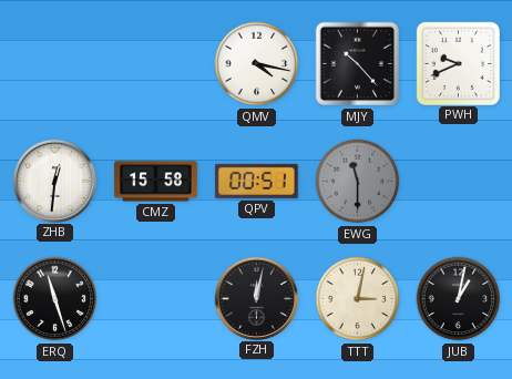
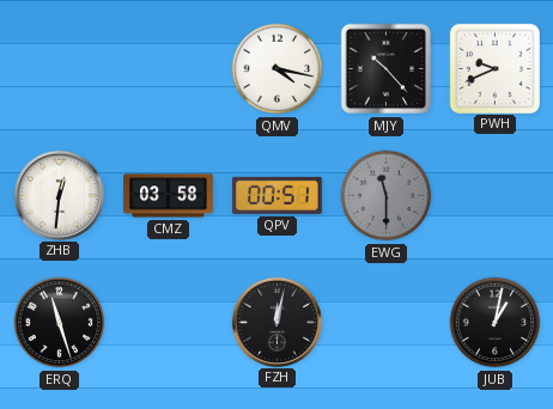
CMZ: 15:58 -> 03:58
TTT: 3:02 -> none
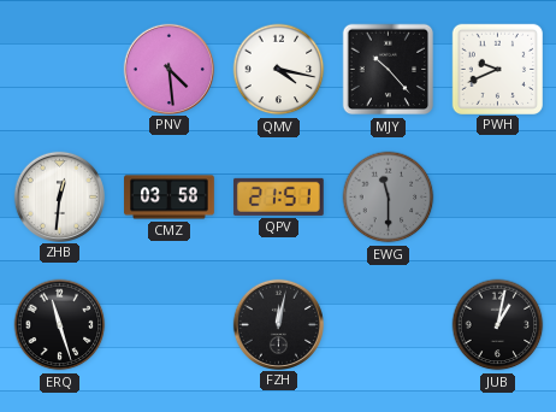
PNV: none -> 4:29
QPV: 00:51 -> 21:51
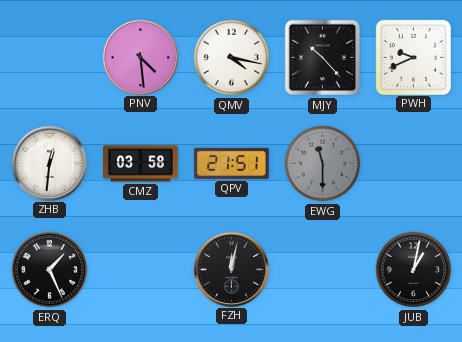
ERQ: 11:27 -> 1:26
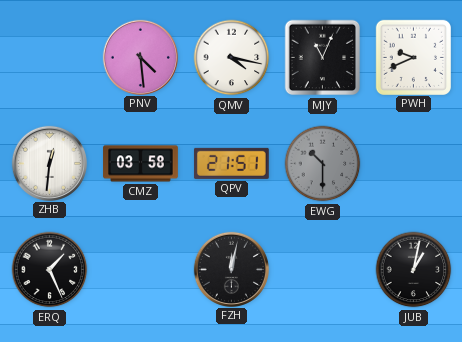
MJY: 10:23 -> 11:04
EWG: 11:30 -> 10:30
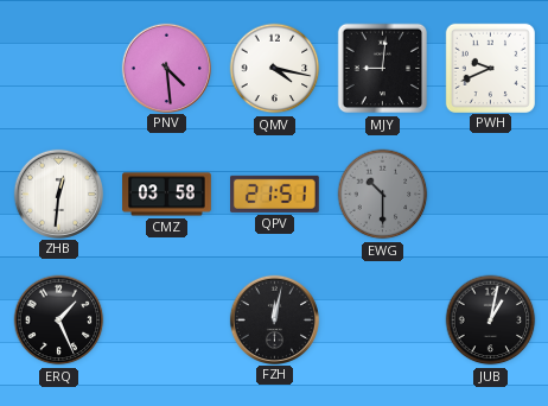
MJY: 11:04 -> 9:01
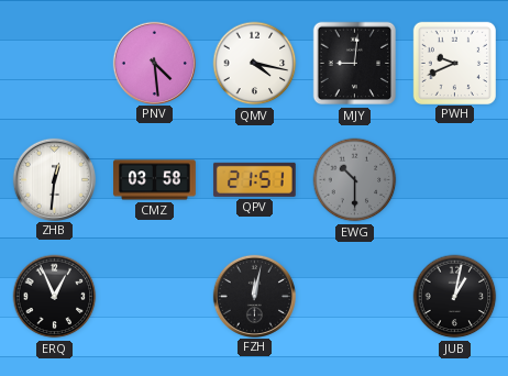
ERQ: 1:26 -> 12:56
